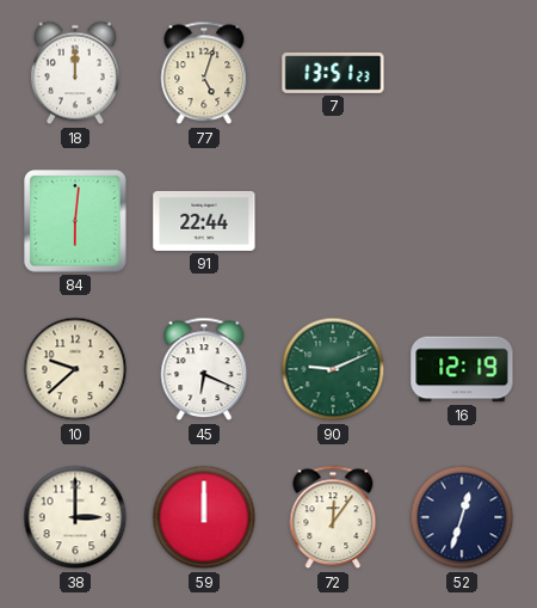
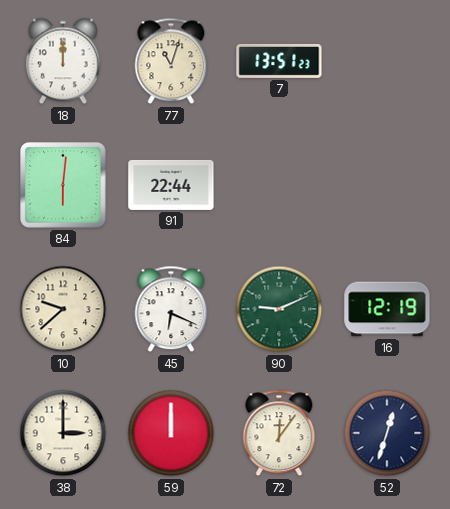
77: 5:03 -> 11:03
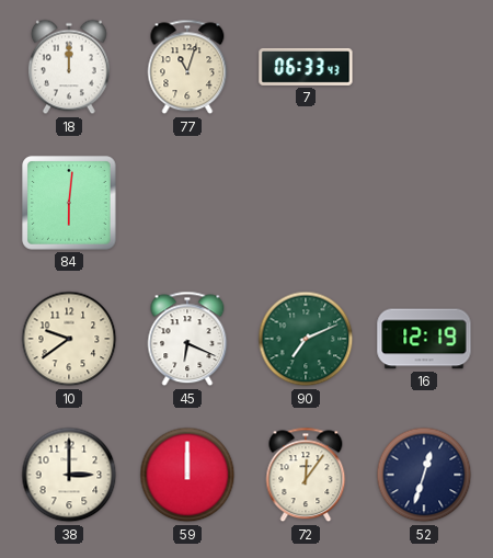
7: 13:51 -> 06:33
91: 22:44 -> none
10: 9:38 -> 9:39
90: 9:11 -> 7:11
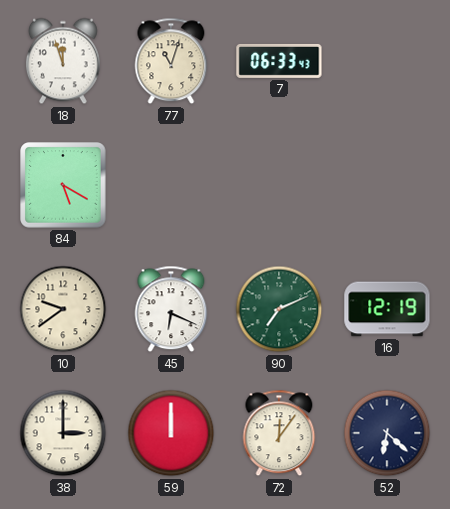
18: 12:00 -> 11:57
84: 6:01 -> 5:20
52: 12:33 -> 6:22
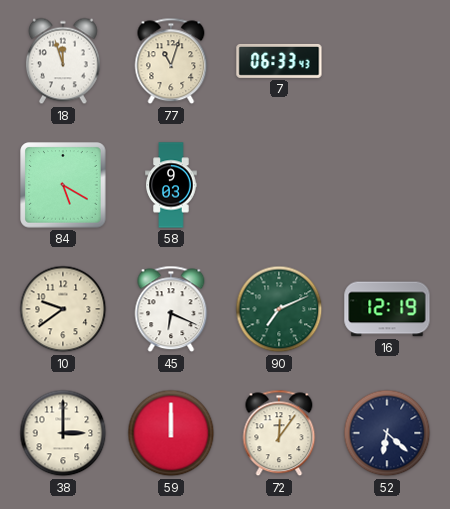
58: none -> 9:03
